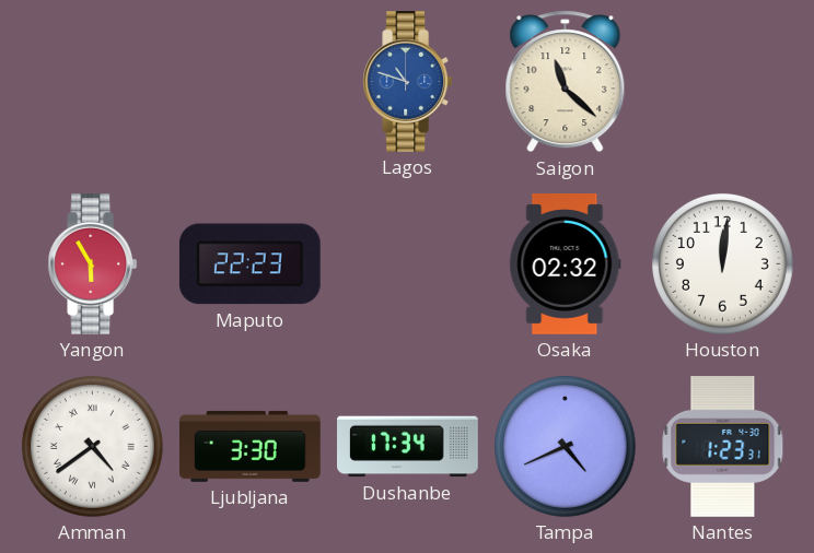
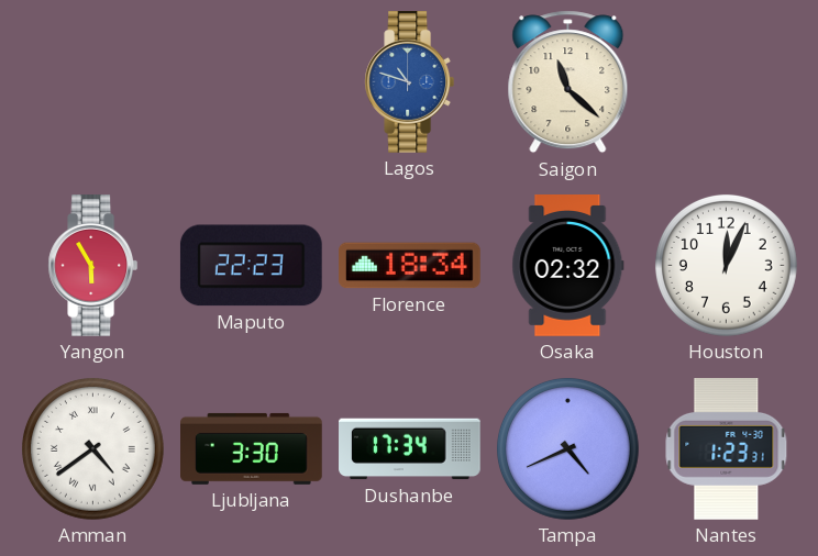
Florence: none -> 18:34
Houston: 12:01 -> 12:04
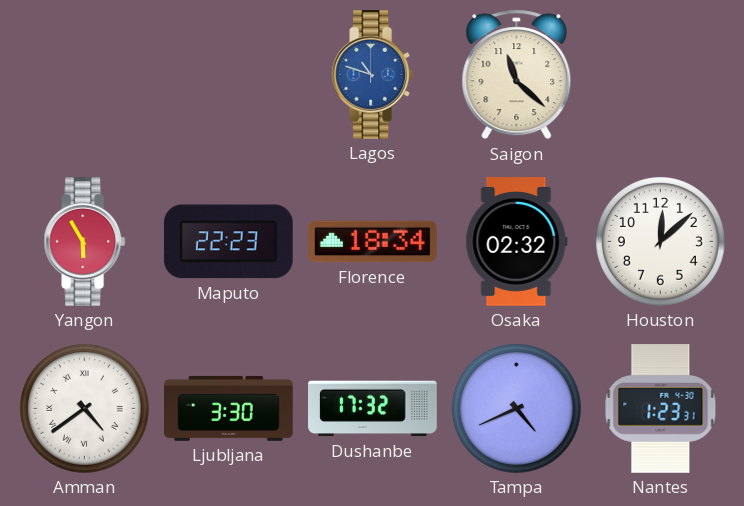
Houston: 12:04 -> 12:08
Dushanbe: 17:34 -> 17:32
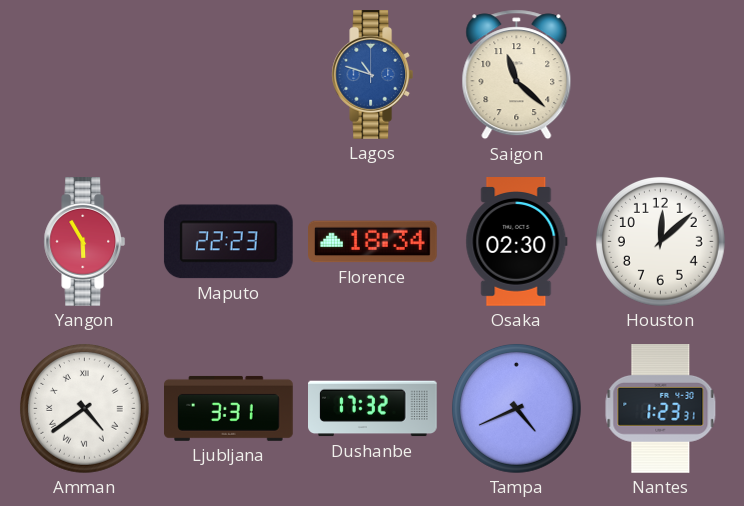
Osaka: 02:32 -> 02:30
Ljubljana: 3:30 -> 3:31
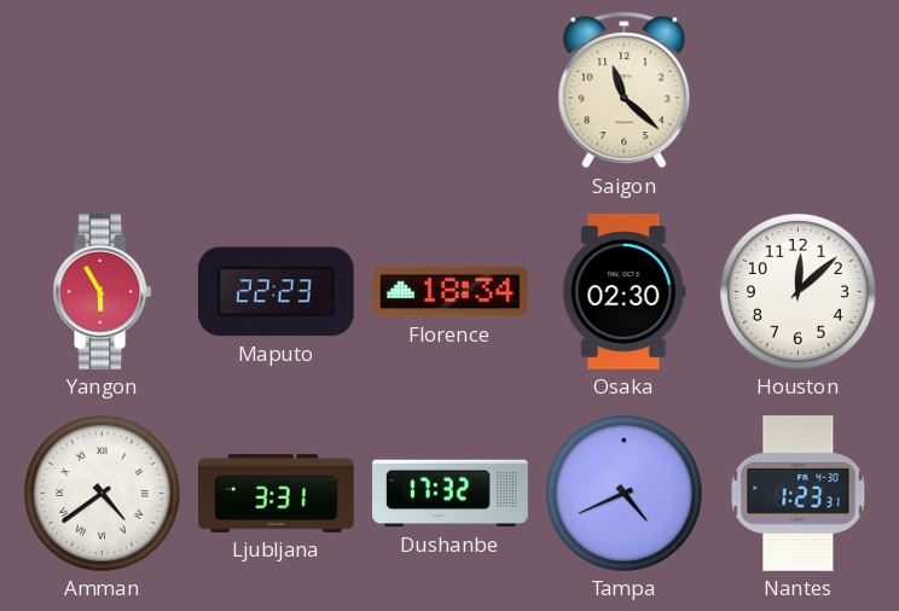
Lagos: 10:48 -> none
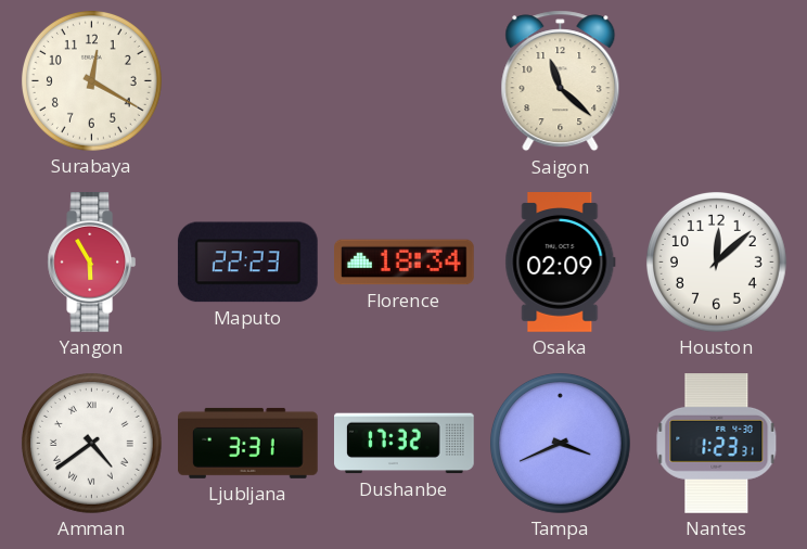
Surabaya: none -> 12:20
Osaka: 02:30 -> 02:09
Tampa: 4:41 -> 3:41
